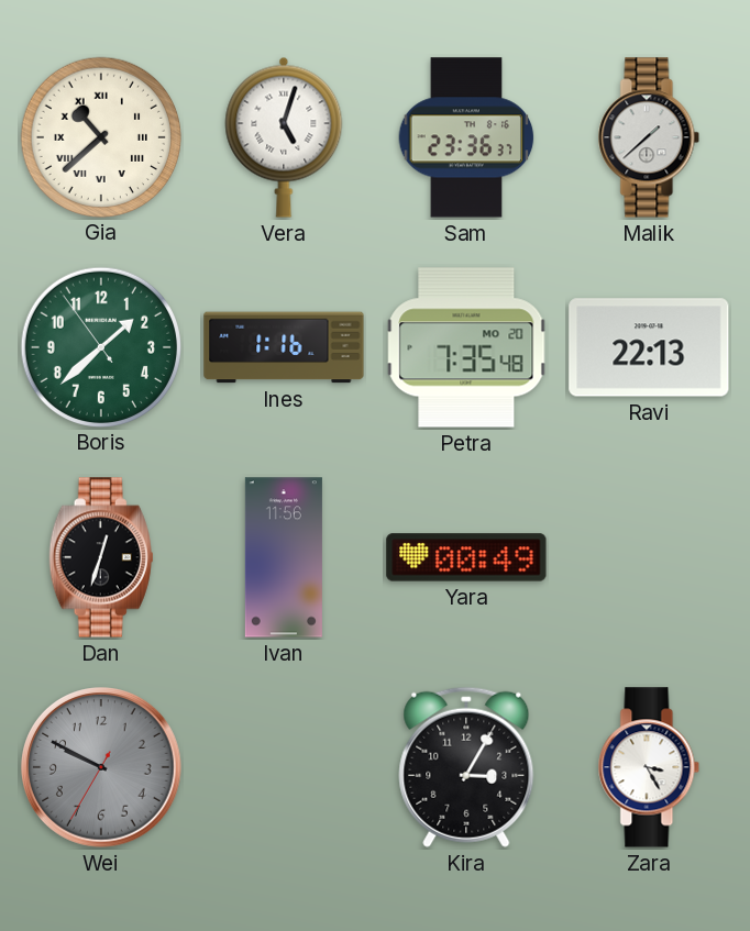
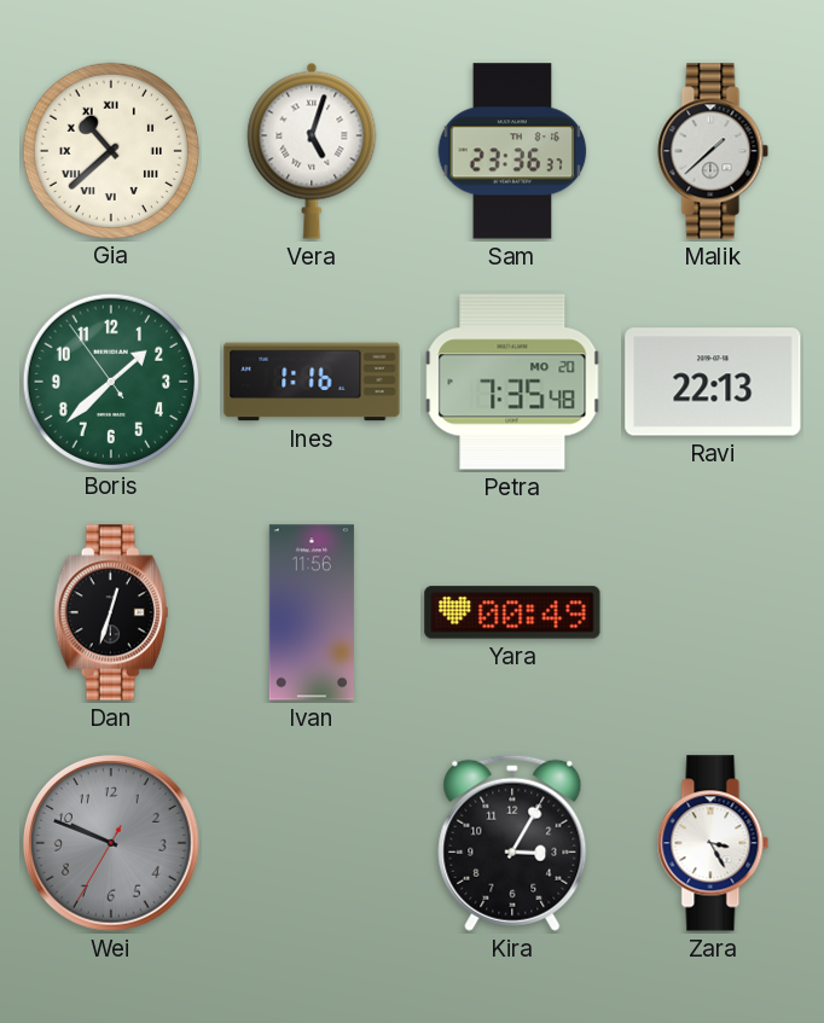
Wei: 9:49 -> 9:48
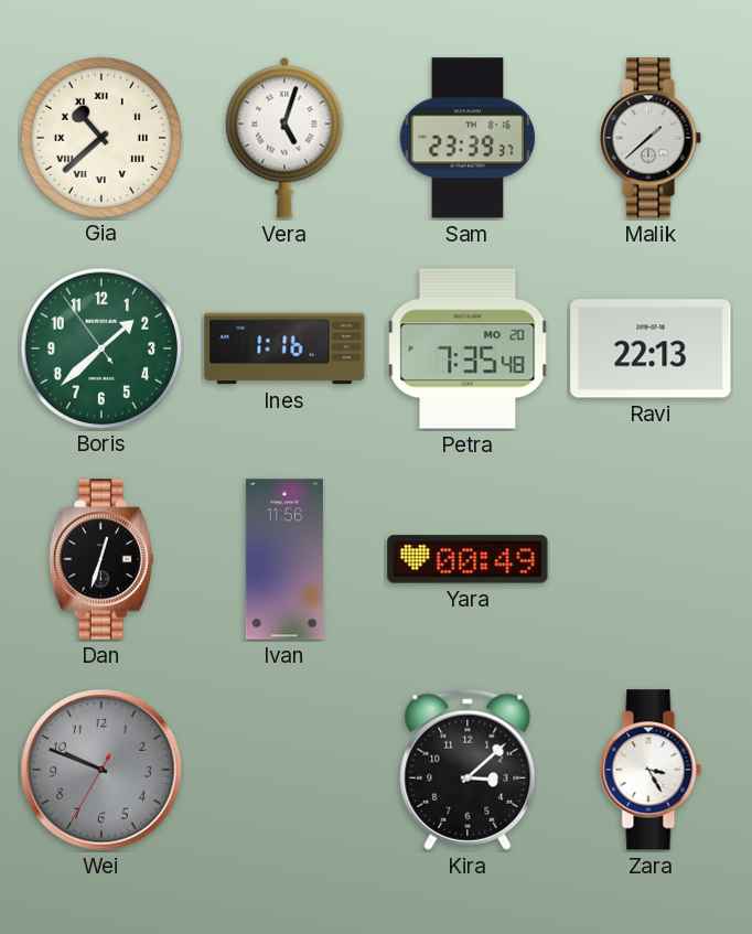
Sam: 23:36 -> 23:39
Kira: 3:05 -> 3:08
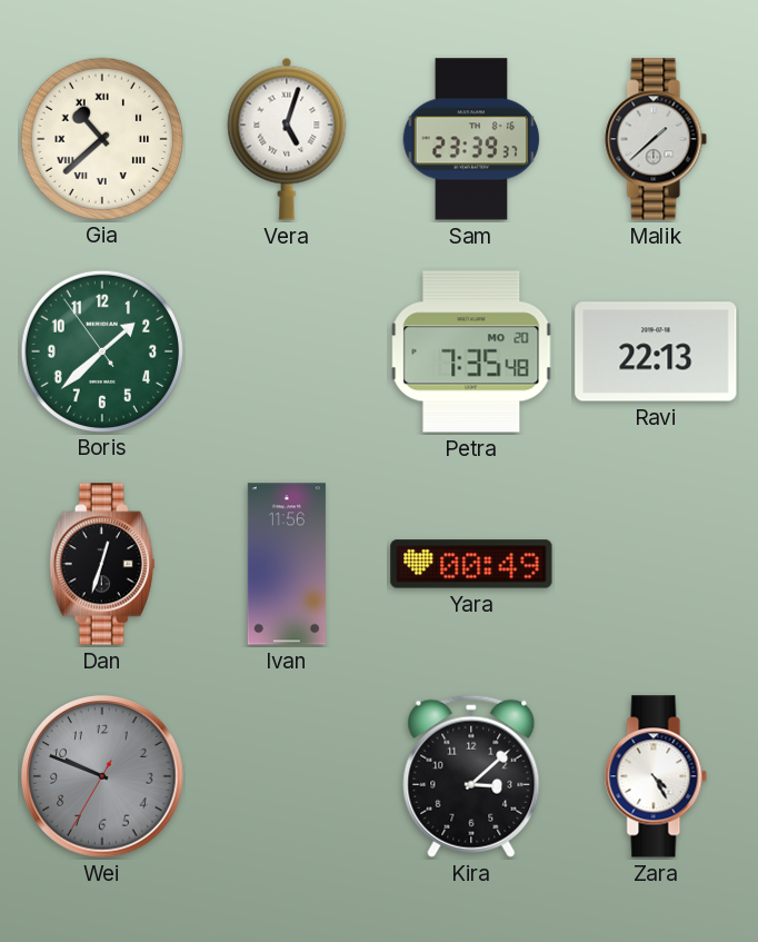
Ines: 1:16 -> none
Zara: 3:25 -> 4:25
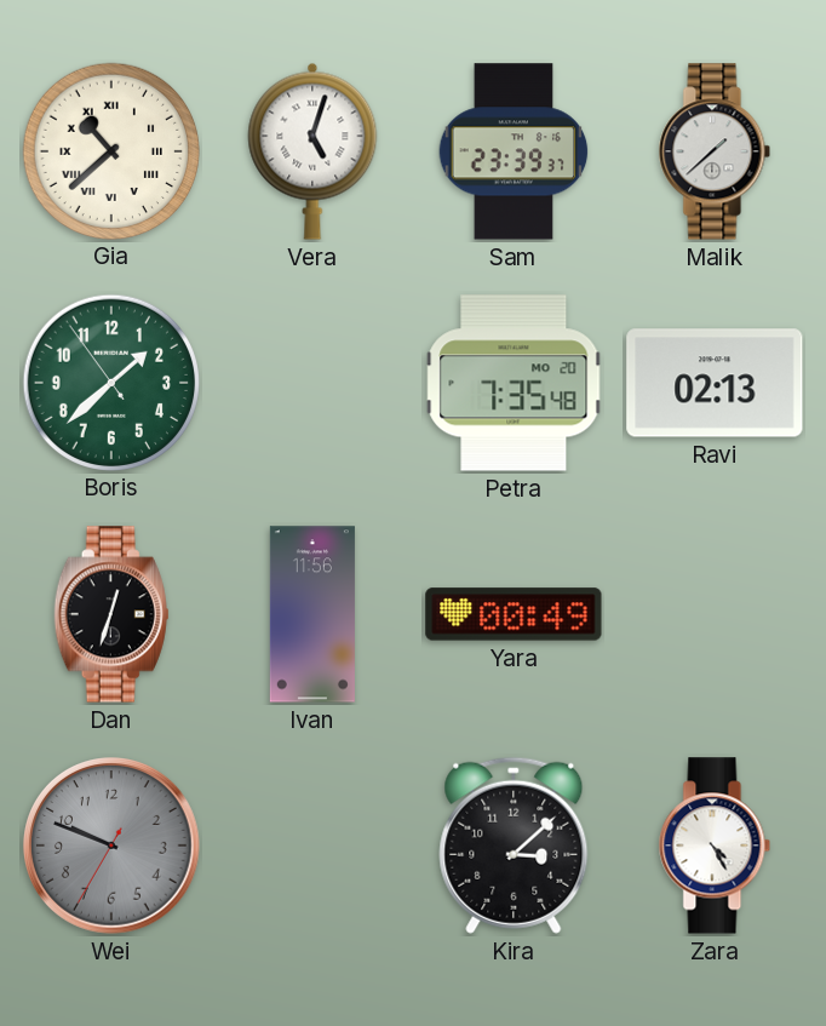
Ravi: 22:13 -> 02:13
